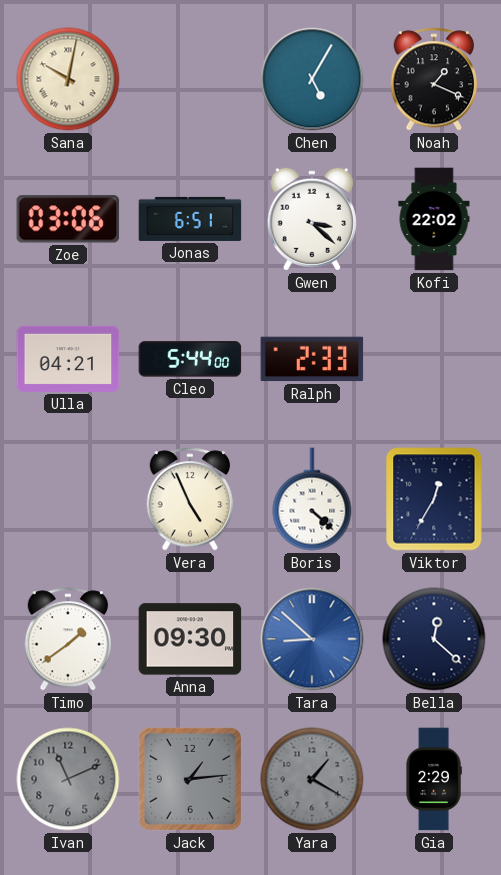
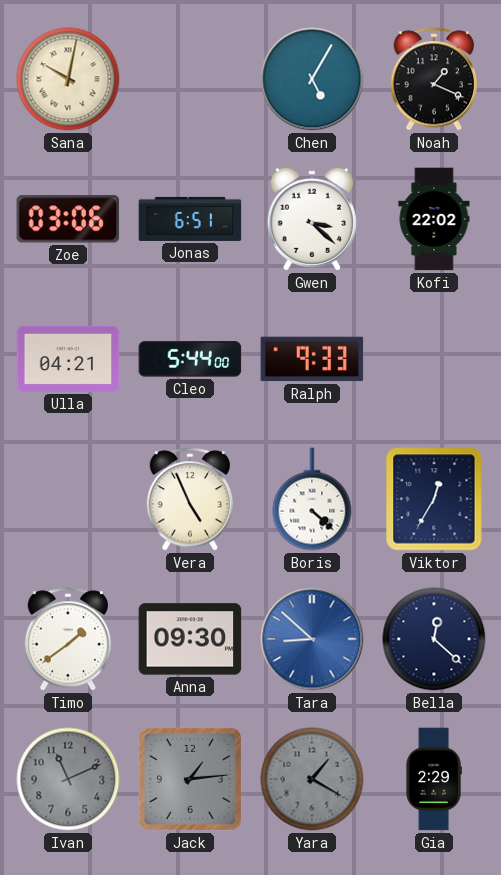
Ralph: 2:33 -> 9:33
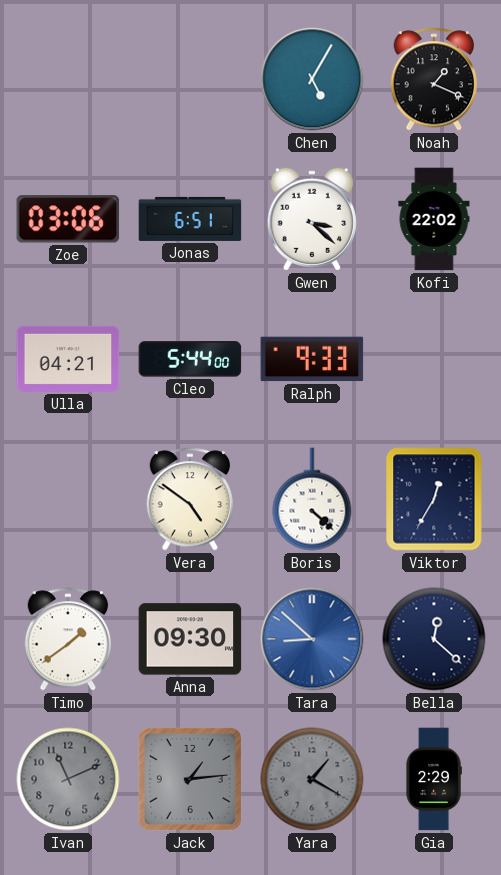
Sana: 10:02 -> none
Vera: 4:56 -> 4:51
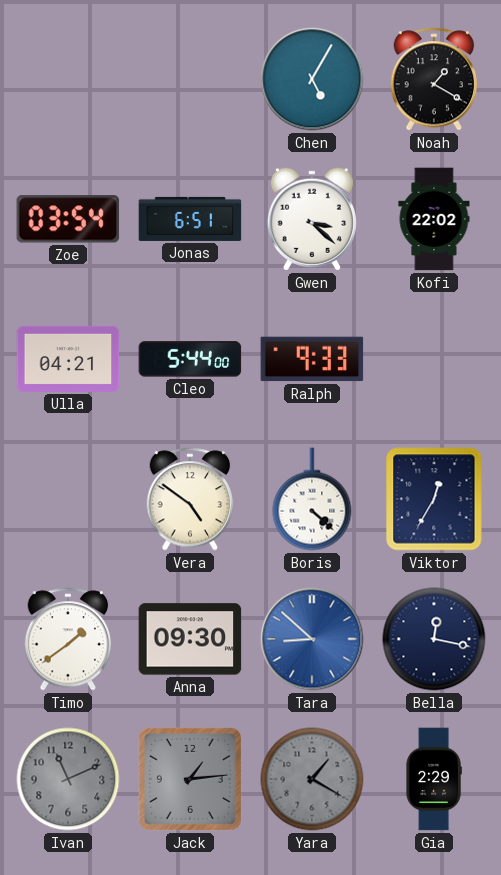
Noah: 1:19 -> 1:20
Zoe: 03:06 -> 03:54
Bella: 12:22 -> 12:17
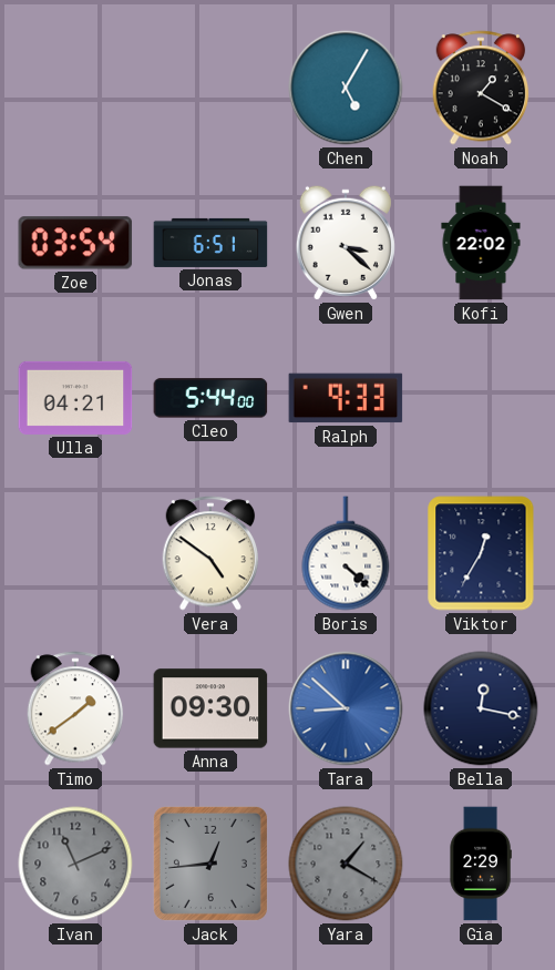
Jack: 1:14 -> 12:44
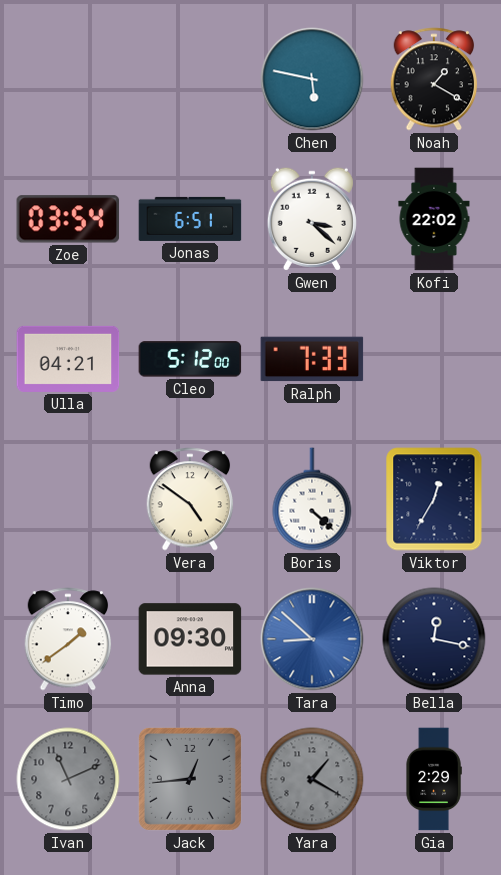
Chen: 5:05 -> 5:47
Cleo: 5:44 -> 5:12
Ralph: 9:33 -> 7:33
